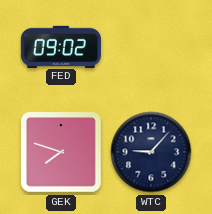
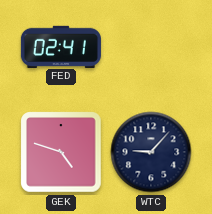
FED: 09:02 -> 02:41
GEK: 7:48 -> 4:48
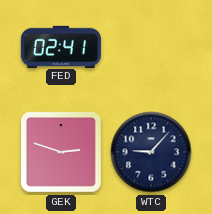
GEK: 4:48 -> 2:48
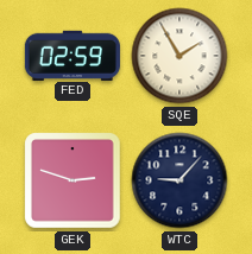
FED: 02:41 -> 02:59
SQE: none -> 1:55
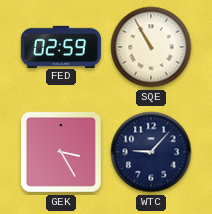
SQE: 1:55 -> 10:55
GEK: 2:48 -> 3:25
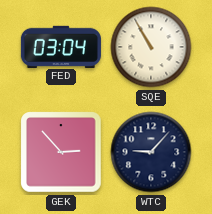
FED: 02:59 -> 03:04
GEK: 3:25 -> 2:53
